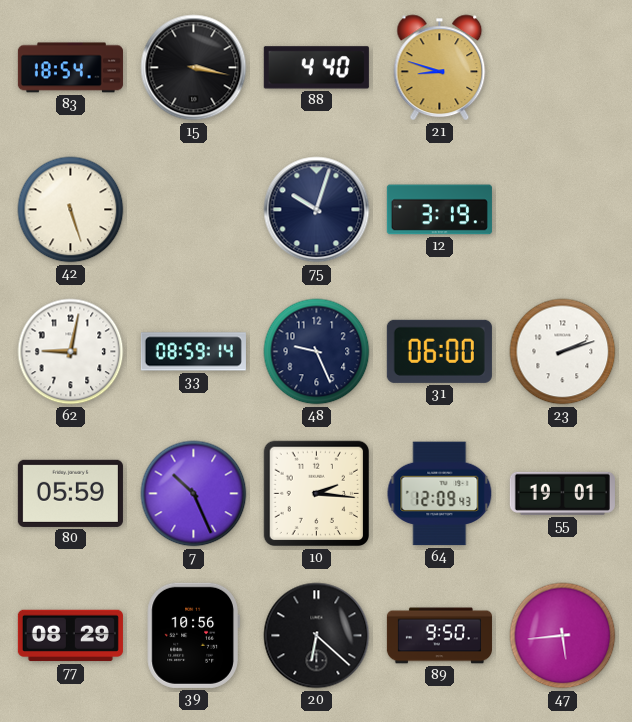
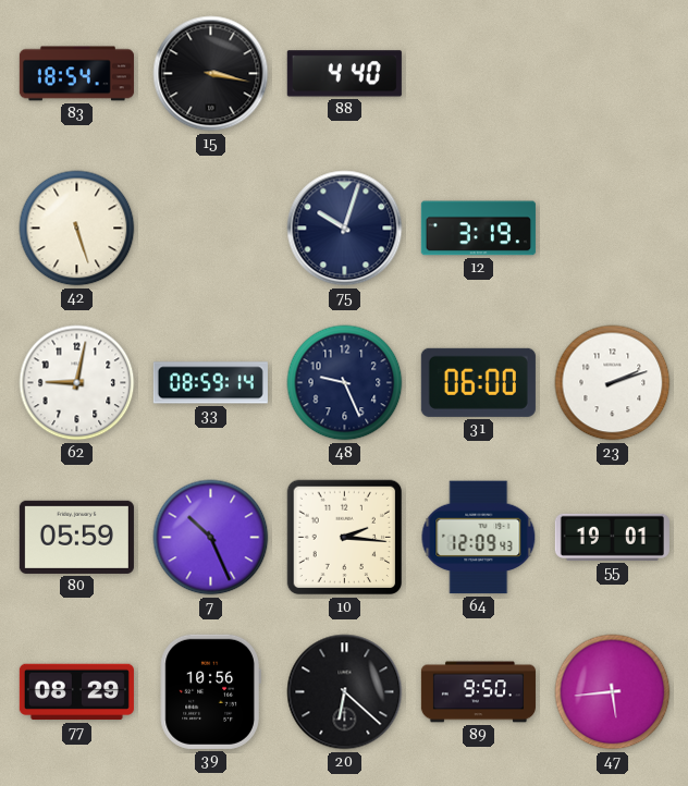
21: 8:48 -> none
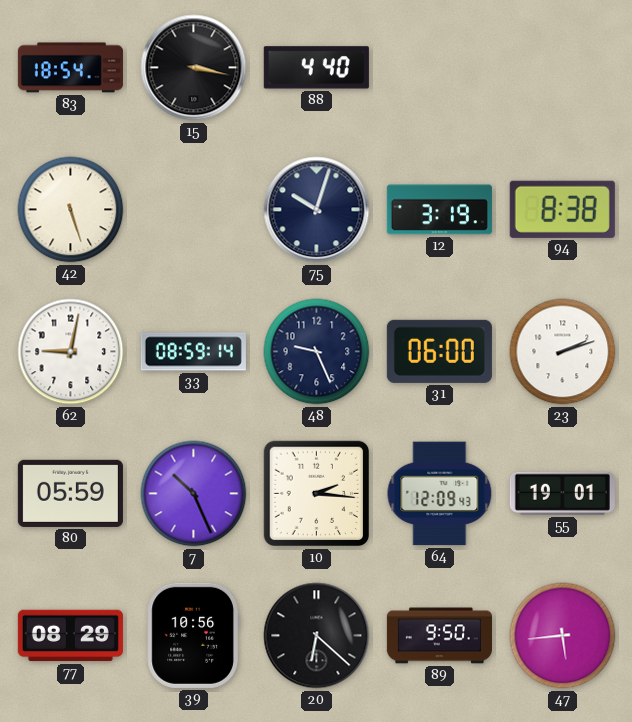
94: none -> 8:38
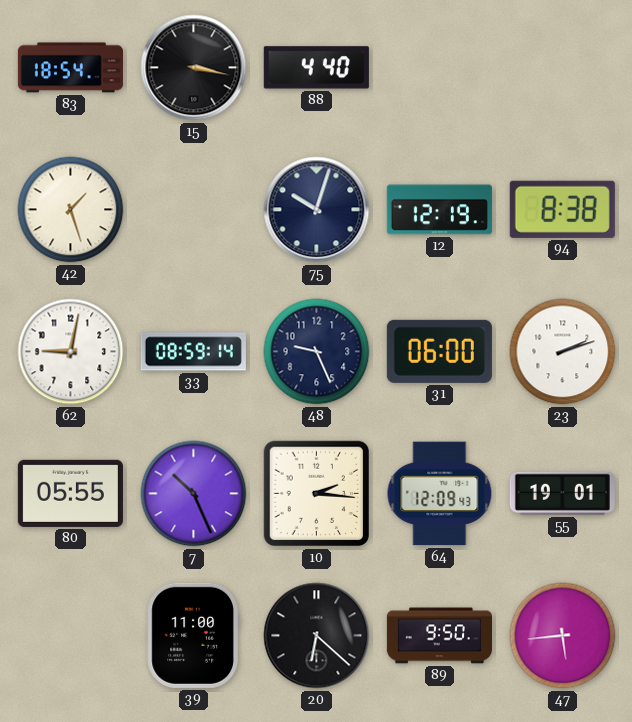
42: 5:27 -> 1:27
12: 3:19 -> 12:19
80: 05:59 -> 05:55
77: 08:29 -> none
39: 10:56 -> 11:00
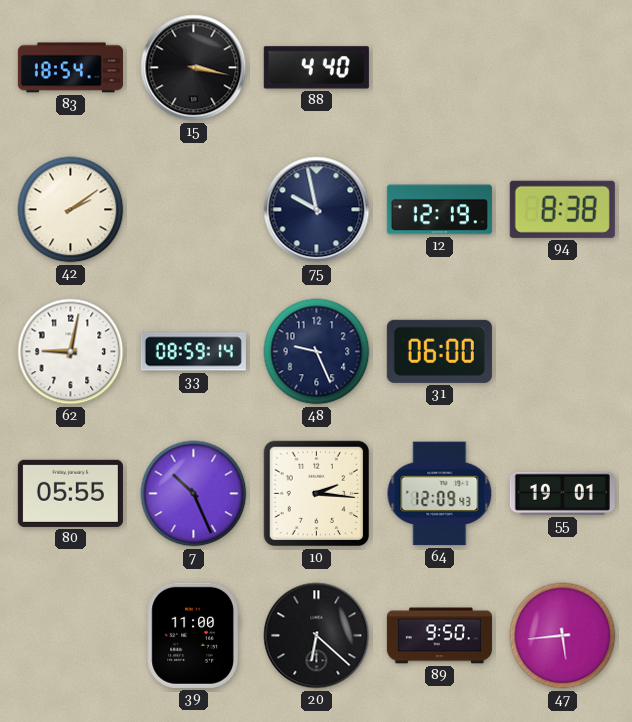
42: 1:27 -> 2:09
75: 10:03 -> 9:58
23: 2:12 -> none
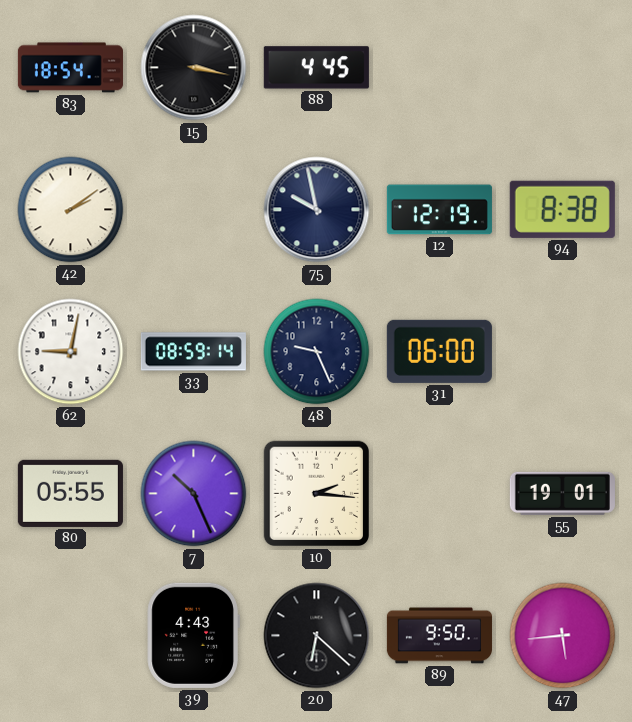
88: 4:40 -> 4:45
64: 12:09 -> none
39: 11:00 -> 4:43
